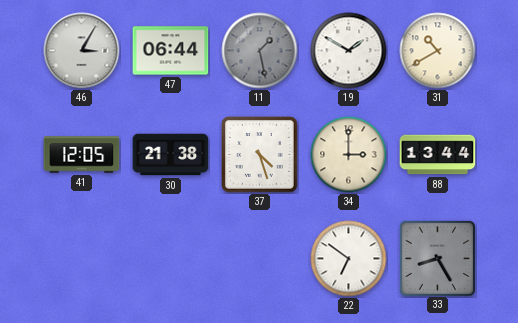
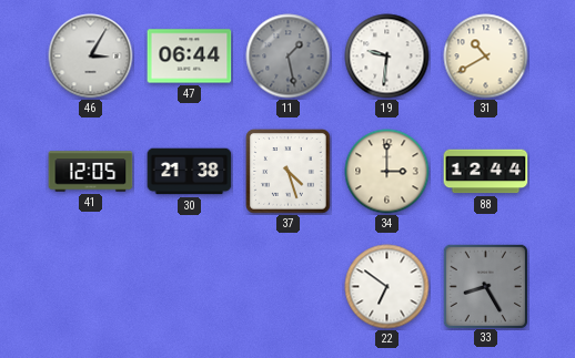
19: 1:50 -> 9:31
88: 13:44 -> 12:44
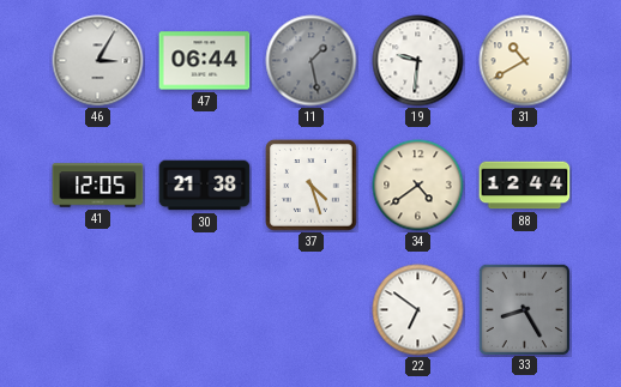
34: 3:00 -> 4:39
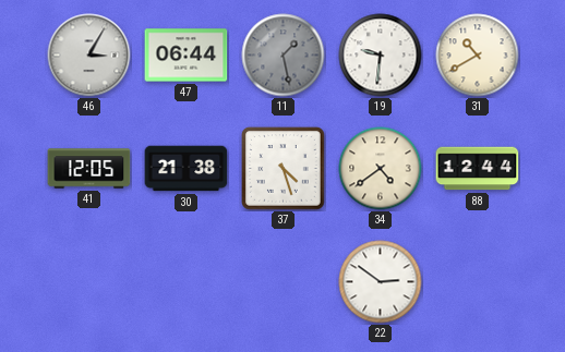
22: 6:51 -> 2:51
33: 8:25 -> none
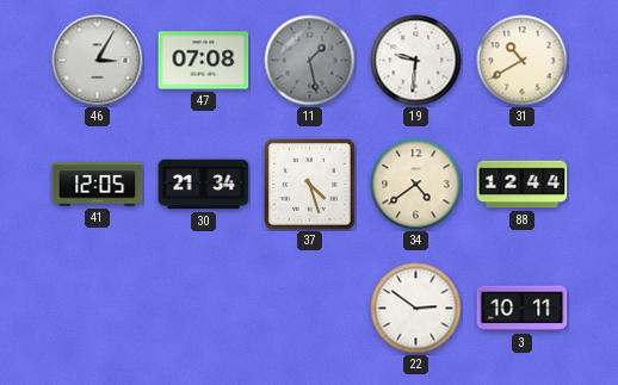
47: 06:44 -> 07:08
30: 21:38 -> 21:34
3: none -> 10:11
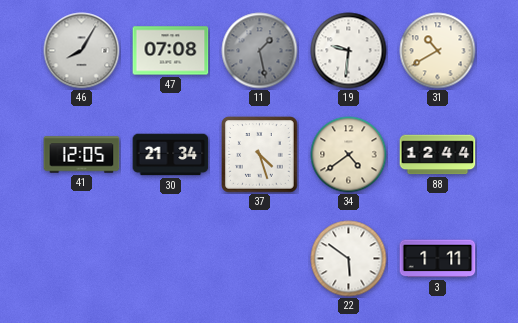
46: 3:05 -> 8:05
22: 2:51 -> 5:51
3: 10:11 -> 1:11
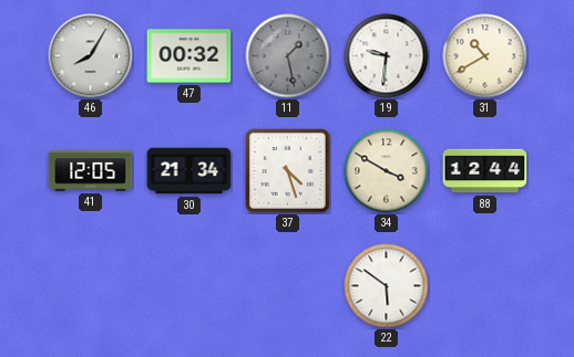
47: 07:08 -> 00:32
34: 4:39 -> 3:50
3: 1:11 -> none
